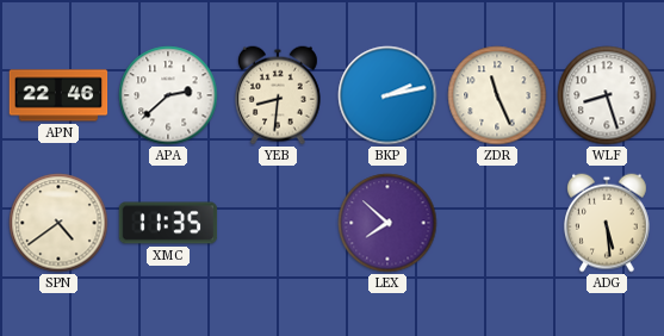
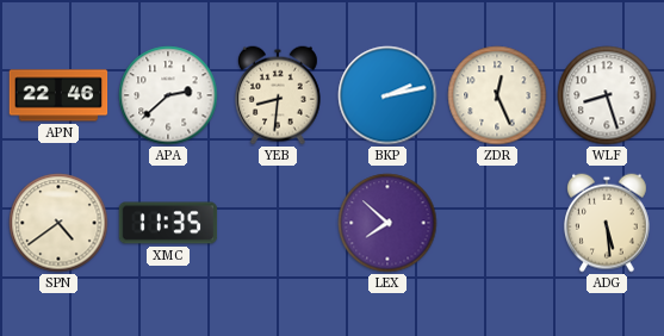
ZDR: 11:26 -> 12:26
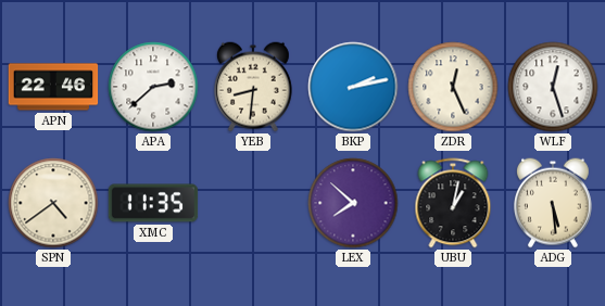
WLF: 8:27 -> 12:27
UBU: none -> 1:02
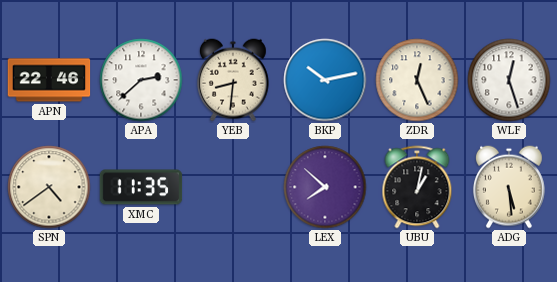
BKP: 2:13 -> 10:13
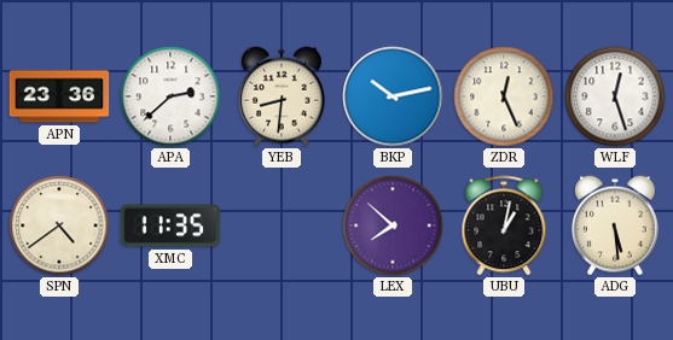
APN: 22:46 -> 23:36
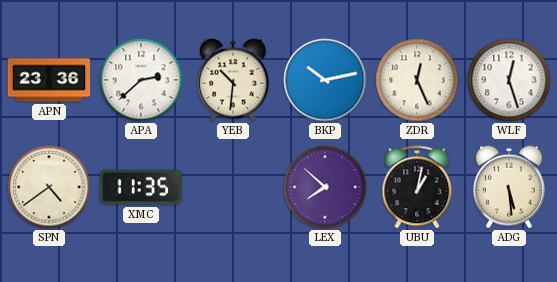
YEB: 8:31 -> 10:31
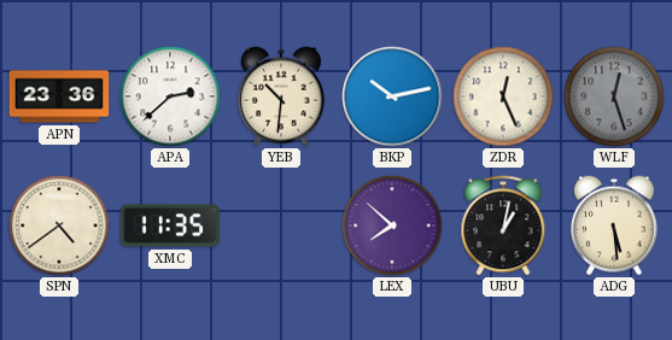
WLF dial: white -> grey
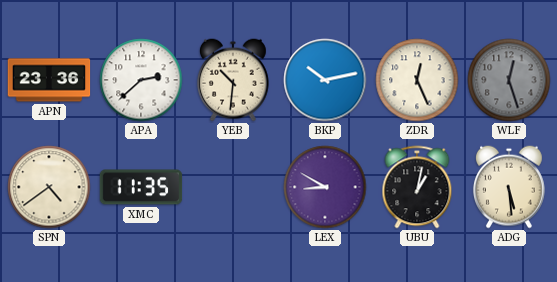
LEX: 7:52 -> 8:50
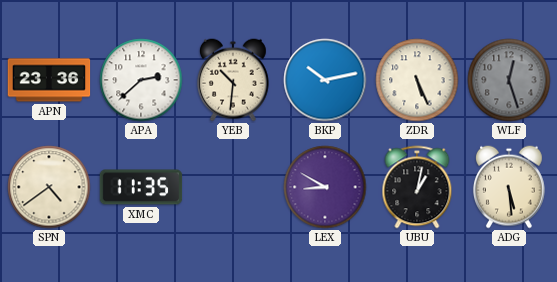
ZDR: 12:26 -> 5:26
